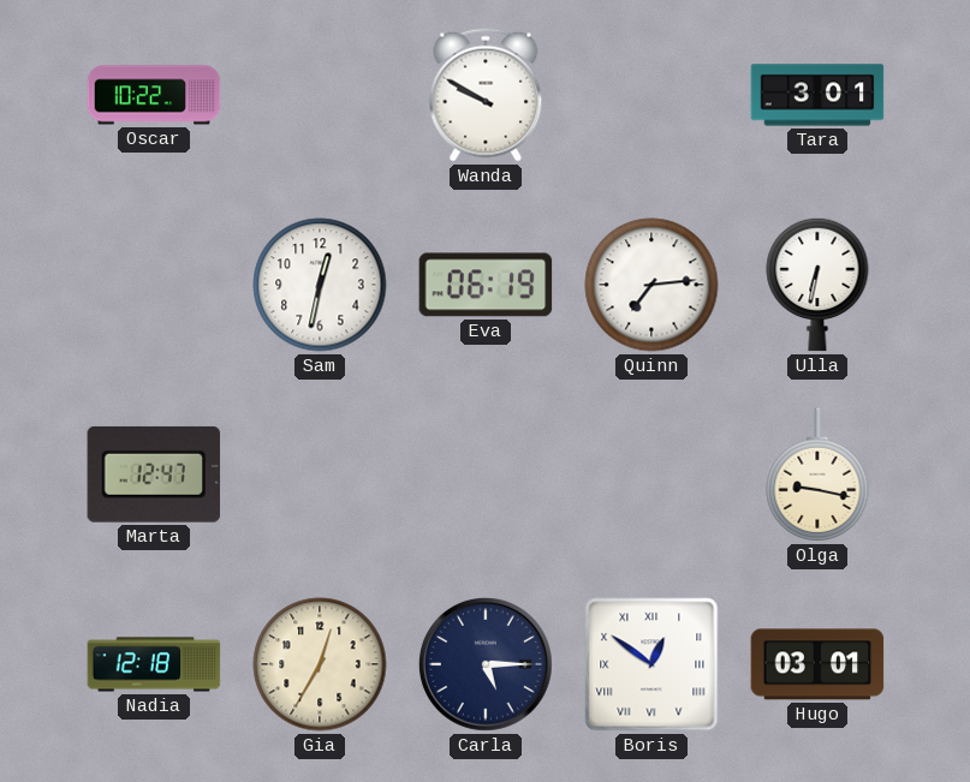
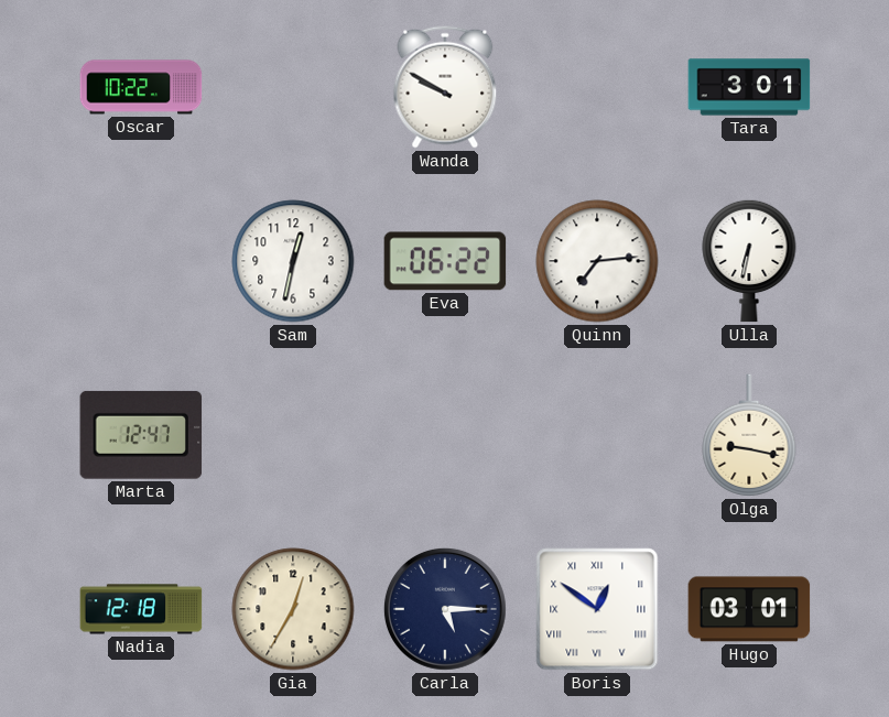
Eva: 06:19 -> 06:22
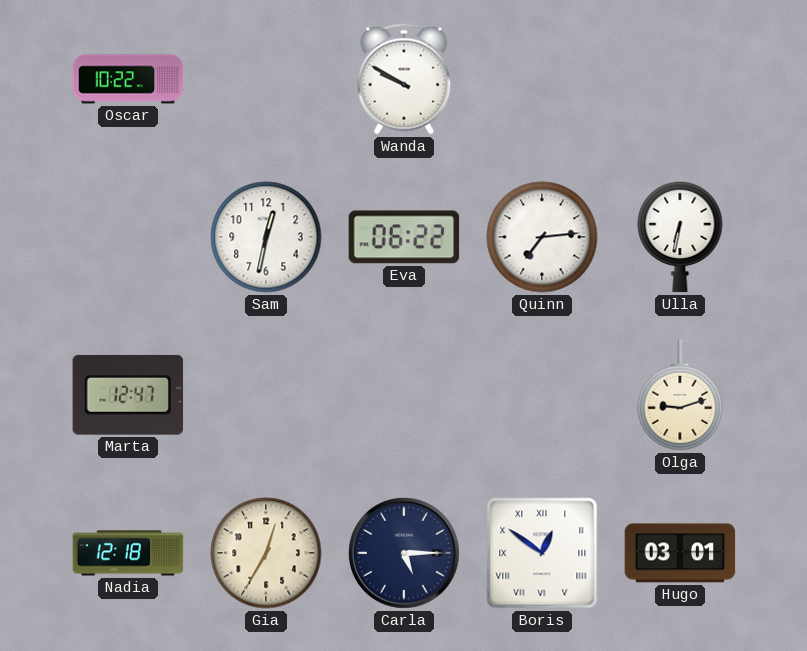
Tara: 3:01 -> none
Olga: 9:17 -> 9:12
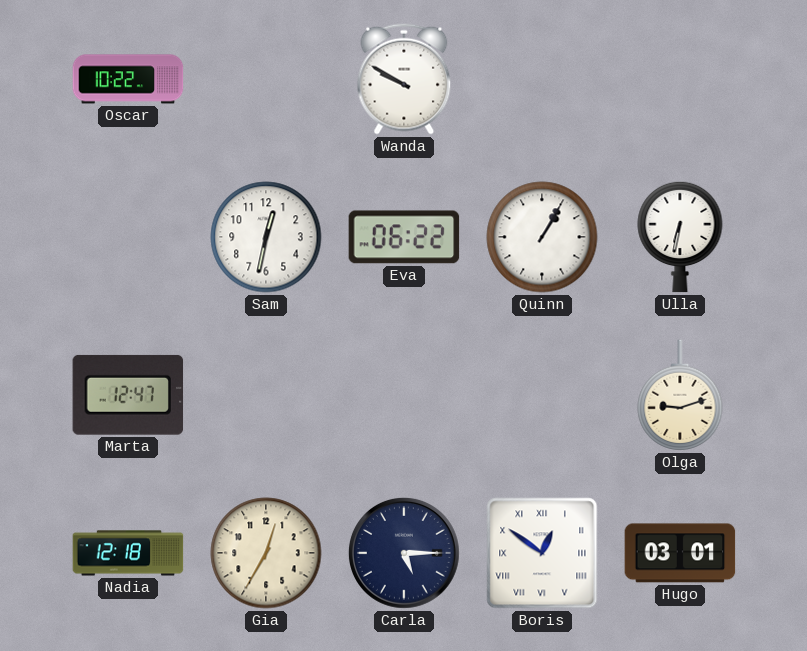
Quinn: 7:14 -> 1:05
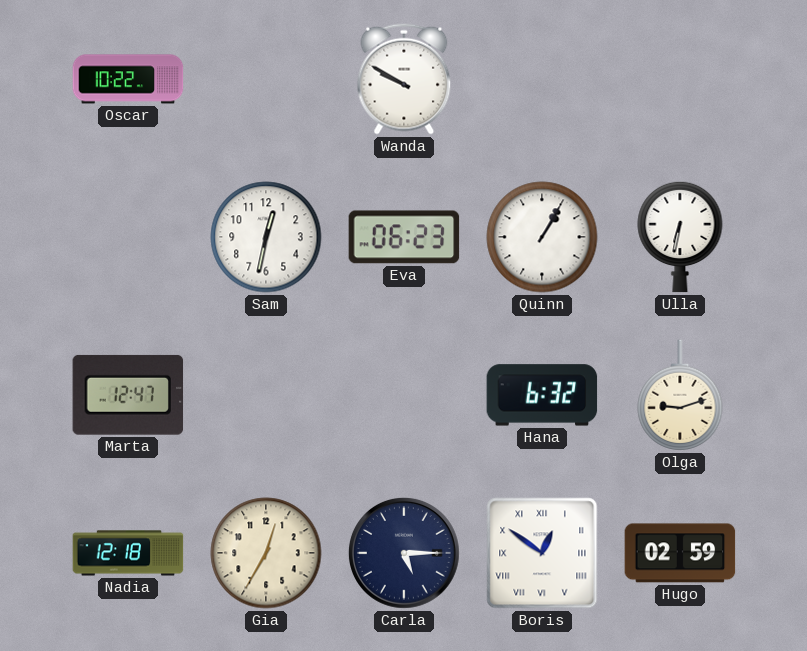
Eva: 06:22 -> 06:23
Hana: none -> 6:32
Hugo: 03:01 -> 02:59
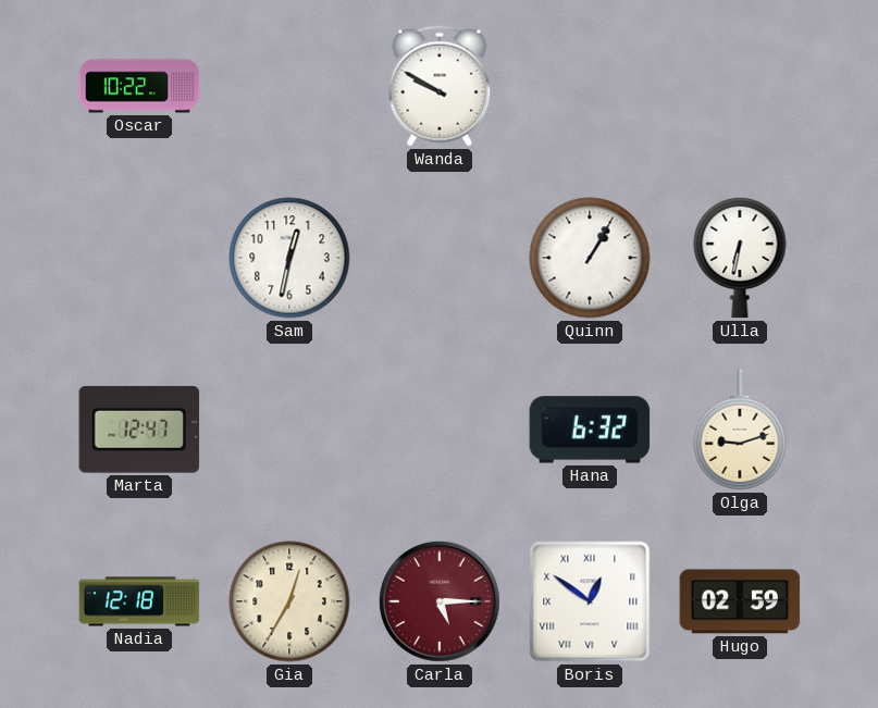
Eva: 06:23 -> none
Carla dial: navy -> burgundy
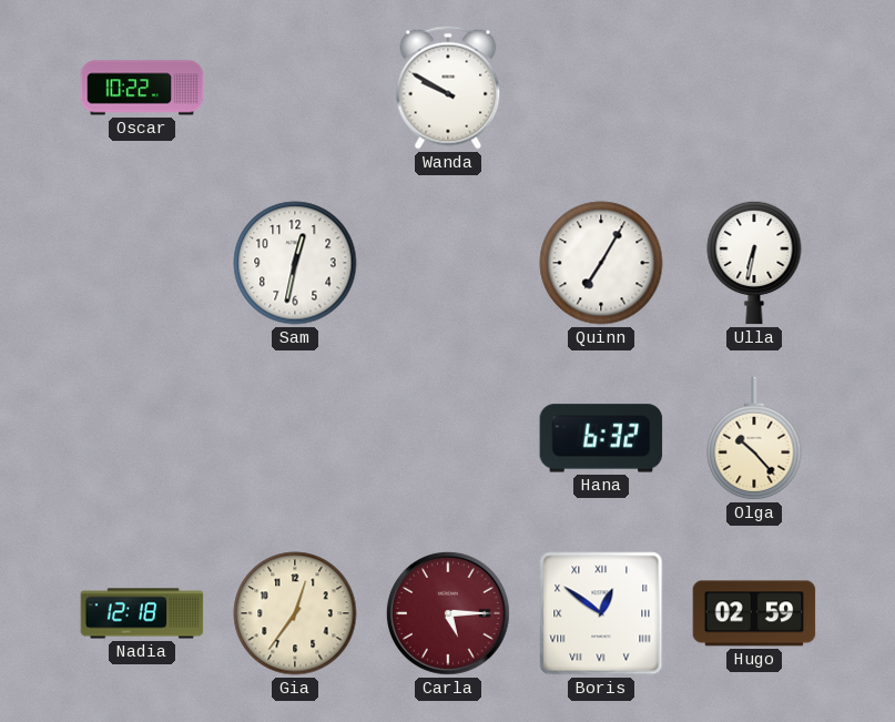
Quinn: 1:05 -> 7:05
Marta: 12:47 -> none
Olga: 9:12 -> 10:23
Gia: 12:35 -> 12:36
